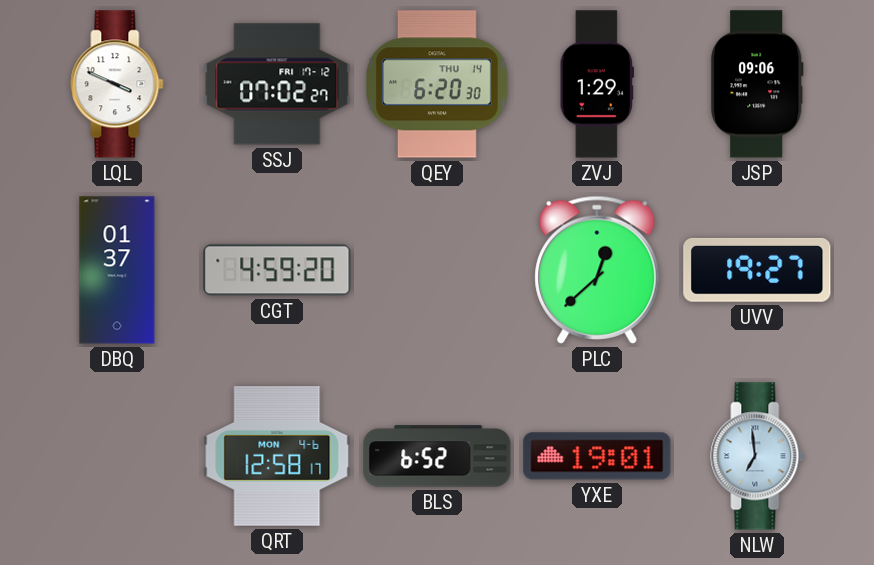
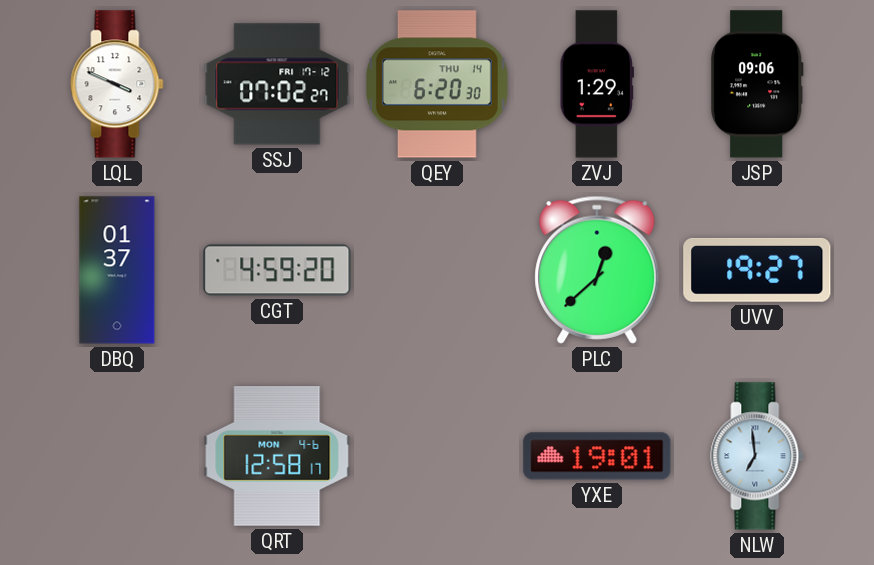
BLS: 6:52 -> none
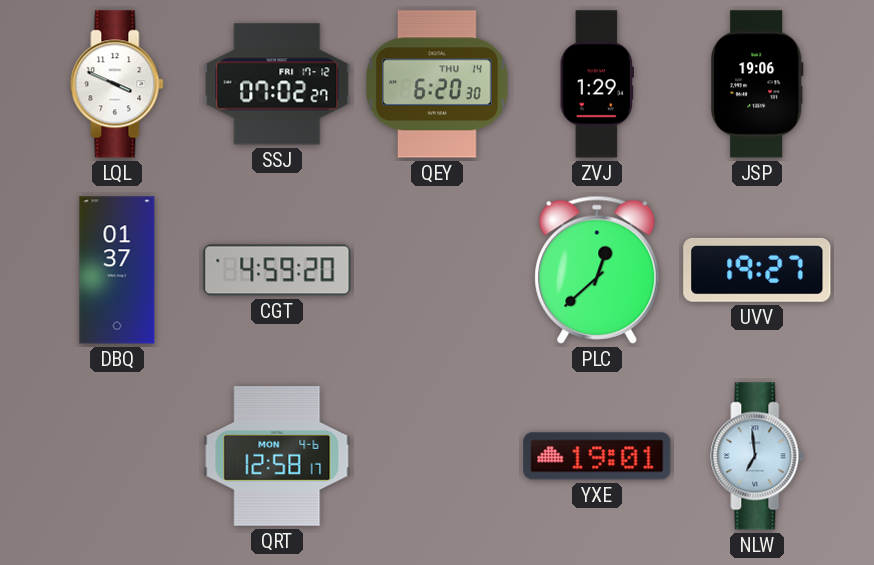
JSP: 09:06 -> 19:06
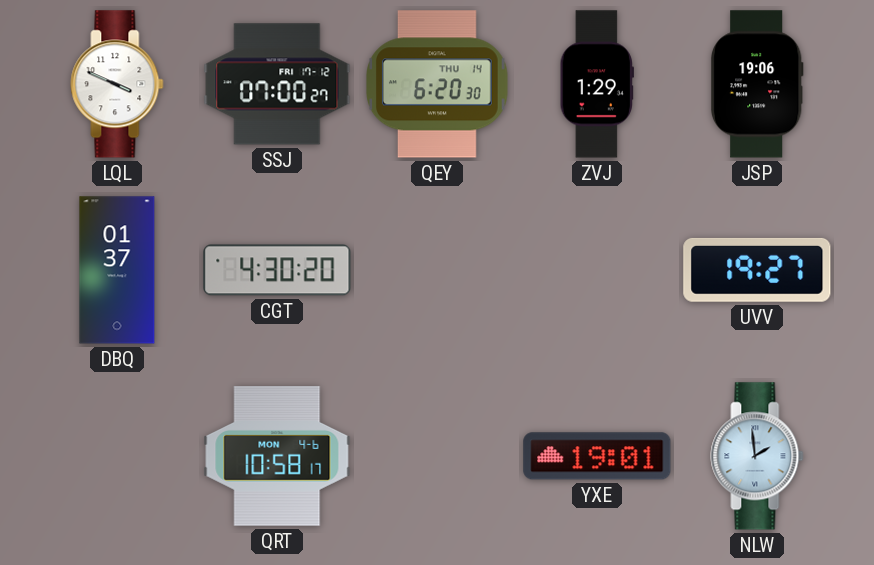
SSJ: 07:02 -> 07:00
CGT: 4:59 -> 4:30
PLC: 12:38 -> none
QRT: 12:58 -> 10:58
NLW: 6:59 -> 1:59
